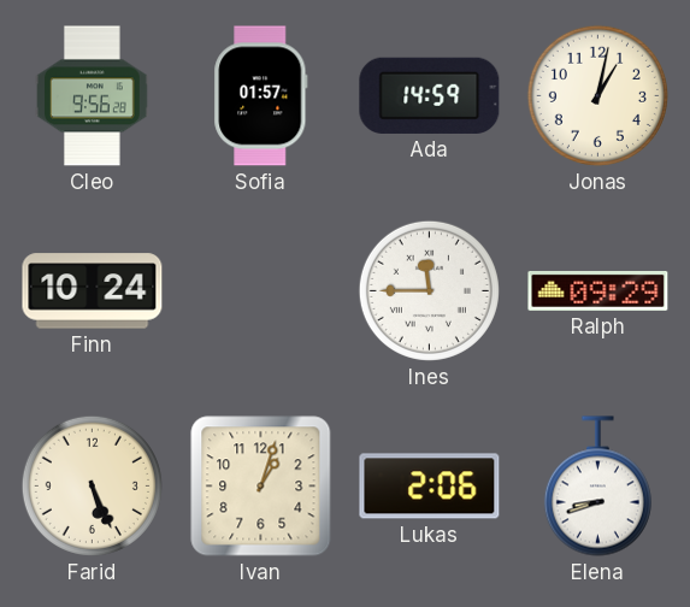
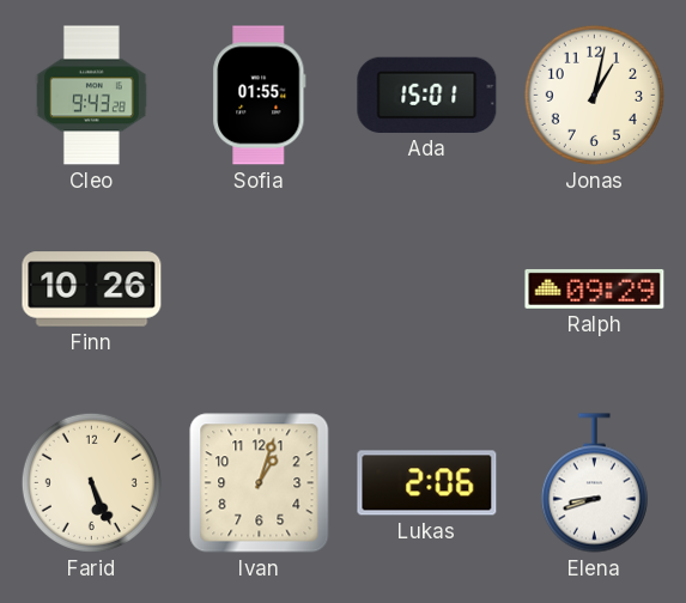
Cleo: 9:56 -> 9:43
Sofia: 01:57 -> 01:55
Ada: 14:59 -> 15:01
Finn: 10:24 -> 10:26
Ines: 11:45 -> none
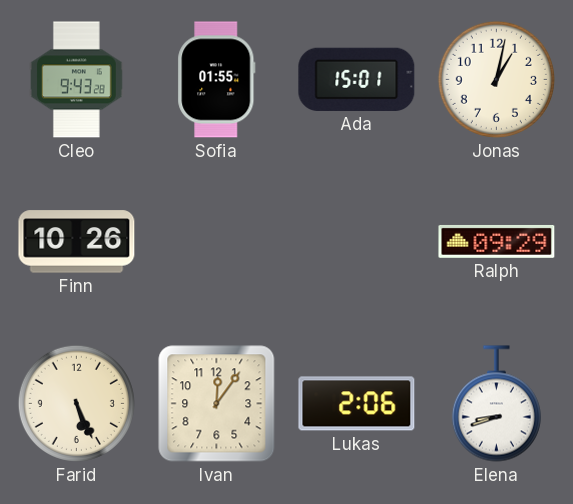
Ivan: 1:03 -> 12:06
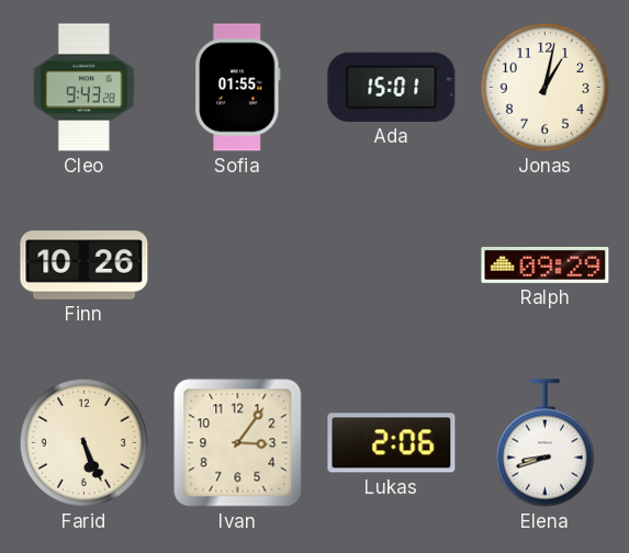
Ivan: 12:06 -> 3:06
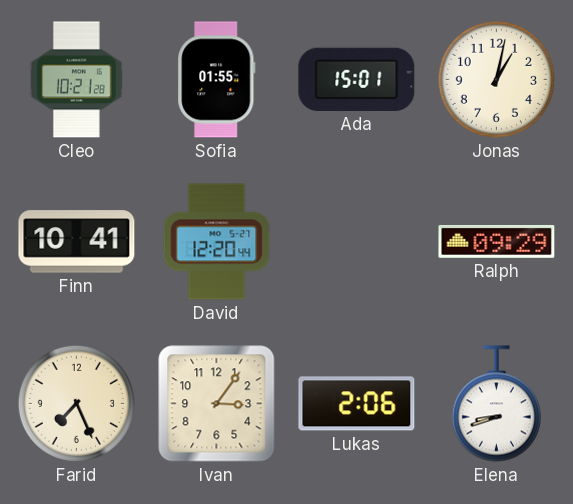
Cleo: 9:43 -> 10:21
Finn: 10:26 -> 10:41
David: none -> 12:20
Farid: 5:26 -> 7:26
